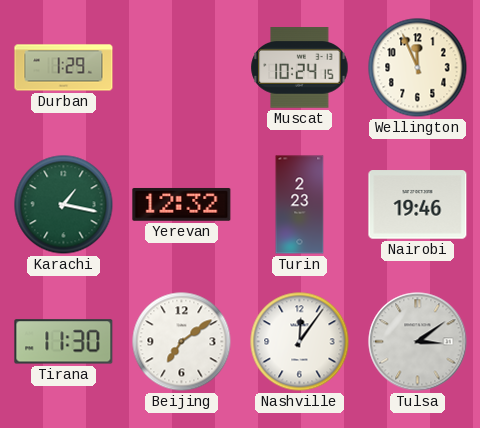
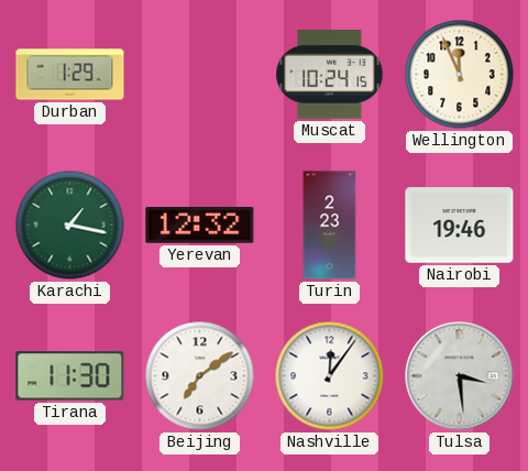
Tulsa: 3:09 -> 3:29
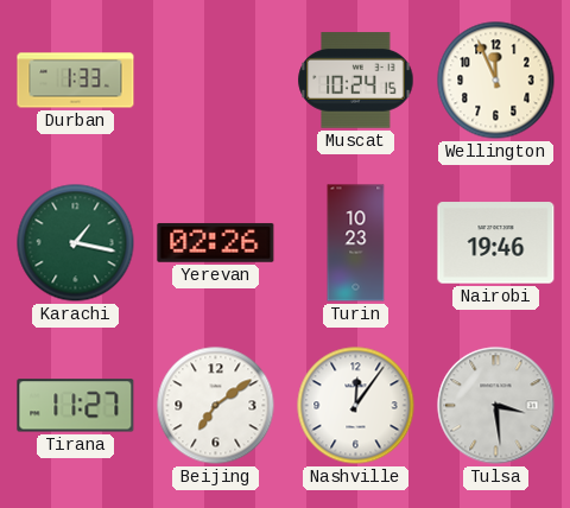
Durban: 1:29 -> 1:33
Yerevan: 12:32 -> 02:26
Turin: 2:23 -> 10:23
Tirana: 11:30 -> 11:27
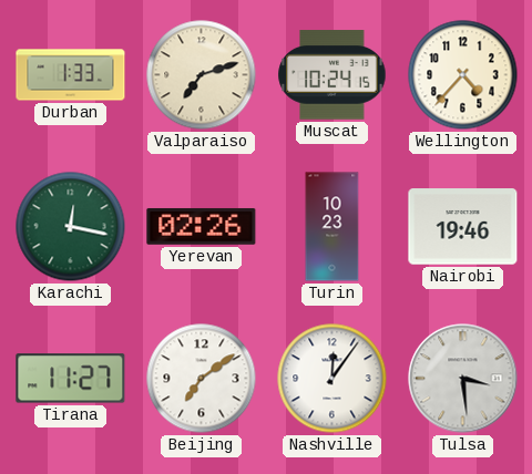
Valparaiso: none -> 7:12
Wellington: 11:56 -> 4:37
Karachi: 1:17 -> 12:17
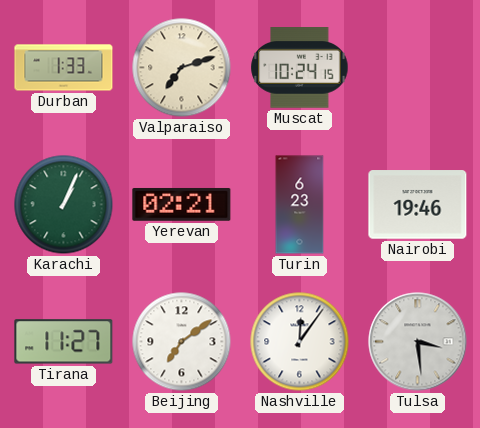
Wellington: 4:37 -> none
Karachi: 12:17 -> 1:04
Yerevan: 02:26 -> 02:21
Turin: 10:23 -> 6:23
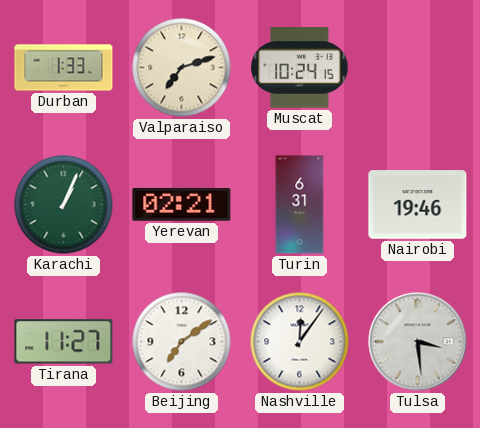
Turin: 6:23 -> 6:31
